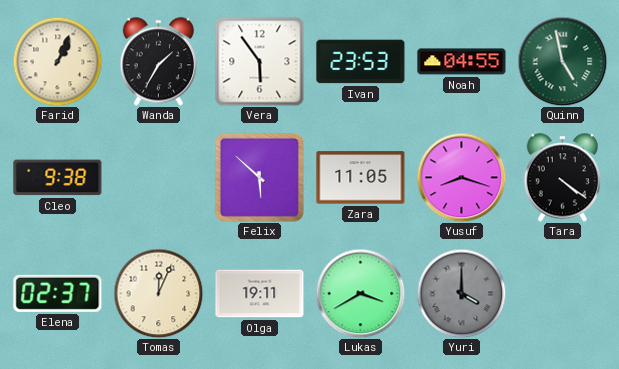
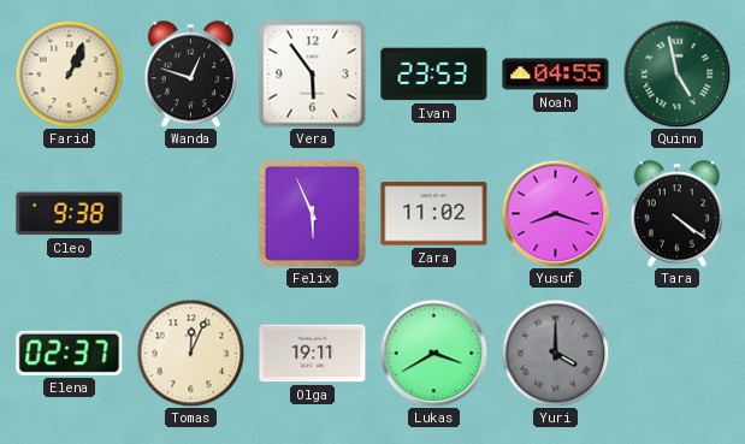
Wanda: 1:35 -> 12:48
Felix: 5:52 -> 5:56
Zara: 11:05 -> 11:02
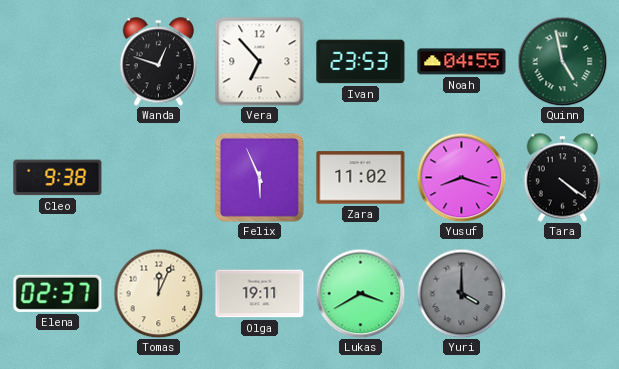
Farid: 1:04 -> none
Vera: 5:54 -> 6:53
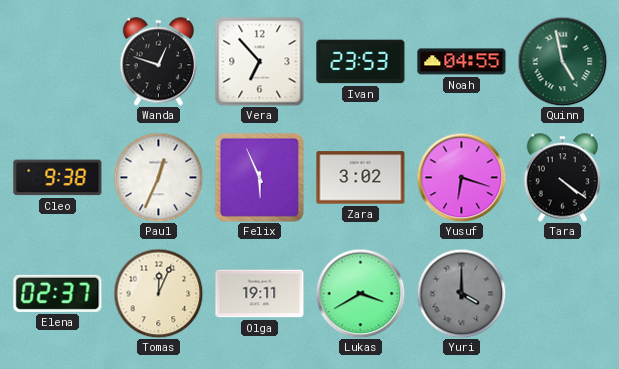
Paul: none -> 12:34
Zara: 11:02 -> 3:02
Yusuf: 8:18 -> 6:18
